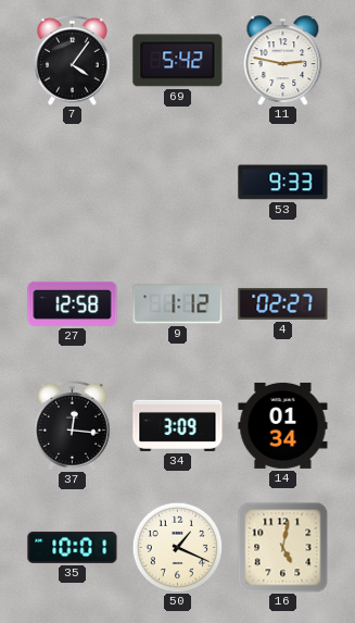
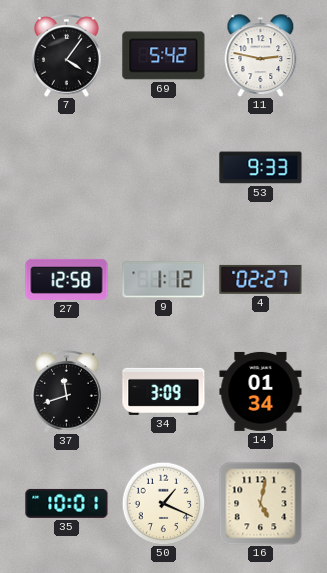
37: 12:16 -> 11:42
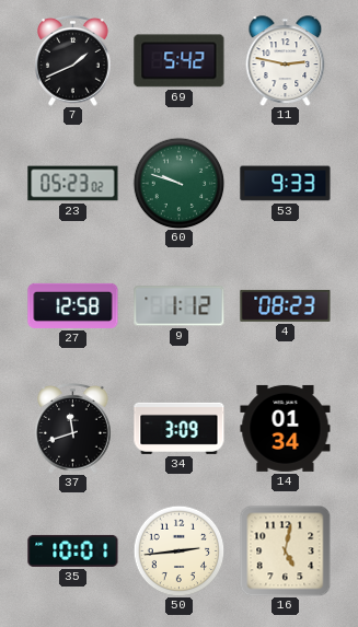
7: 4:06 -> 1:41
23: none -> 05:23
60: none -> 9:48
4: 02:27 -> 08:23
50: 1:19 -> 2:44
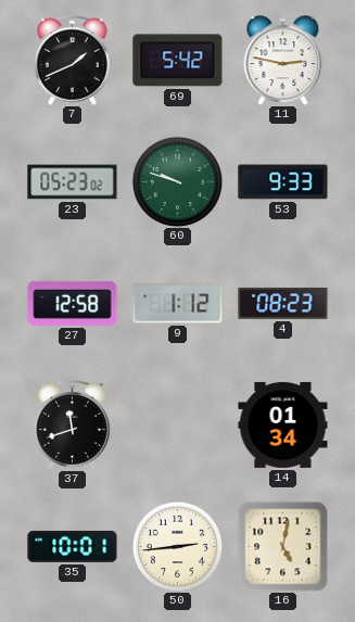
34: 3:09 -> none
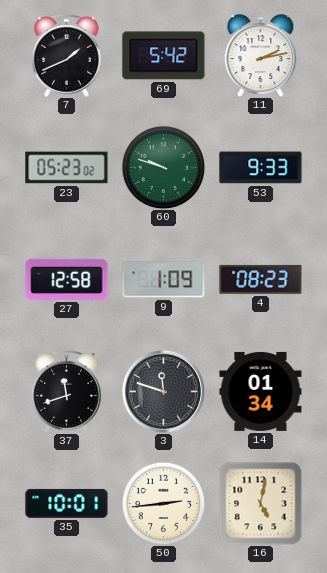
11: 2:47 -> 2:13
9: 1:12 -> 1:09
3: none -> 11:48
